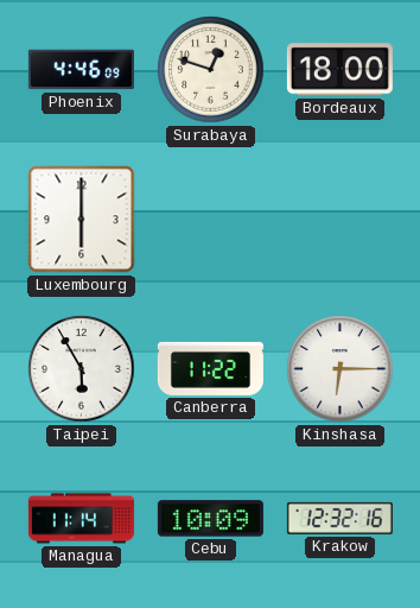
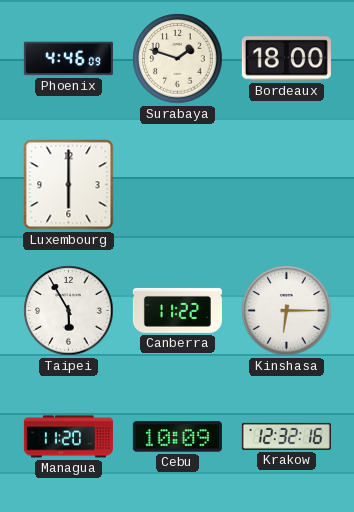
Surabaya: 12:48 -> 1:48
Managua: 11:14 -> 11:20
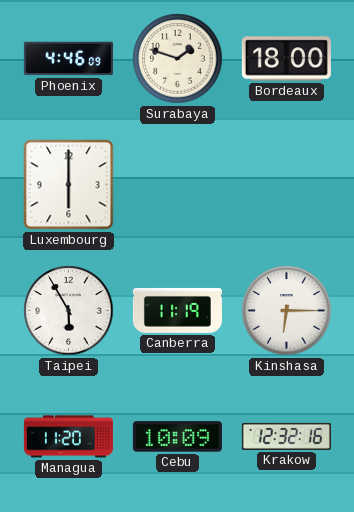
Canberra: 11:22 -> 11:19
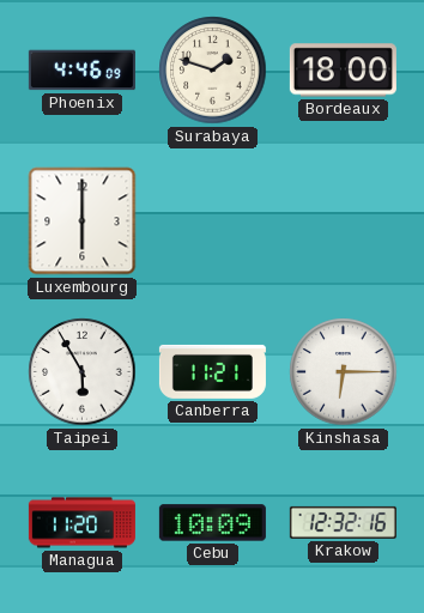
Canberra: 11:19 -> 11:21
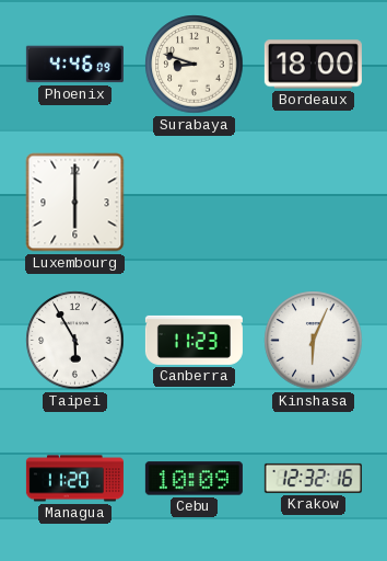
Surabaya: 1:48 -> 8:48
Canberra: 11:21 -> 11:23
Kinshasa: 6:15 -> 6:04
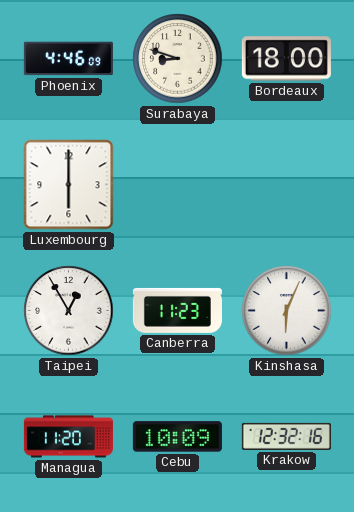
Taipei: 5:55 -> 12:55
